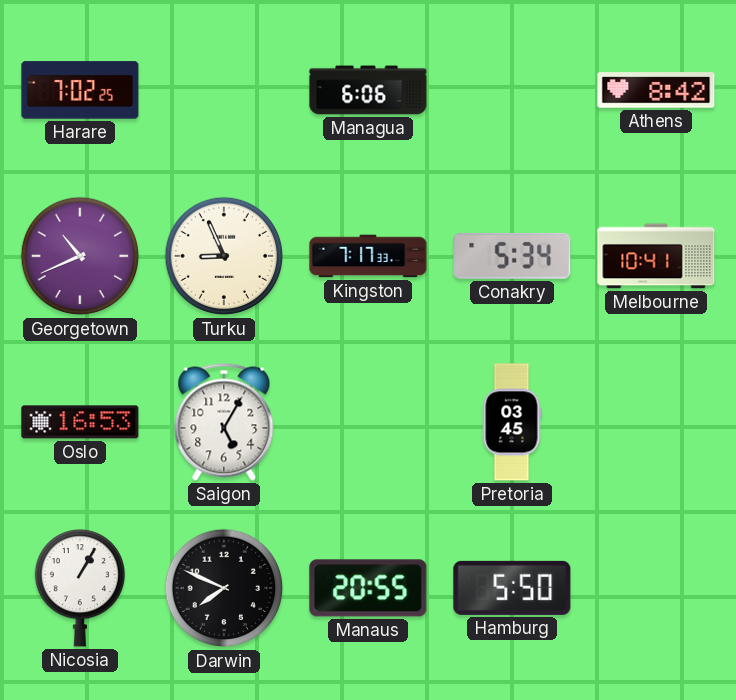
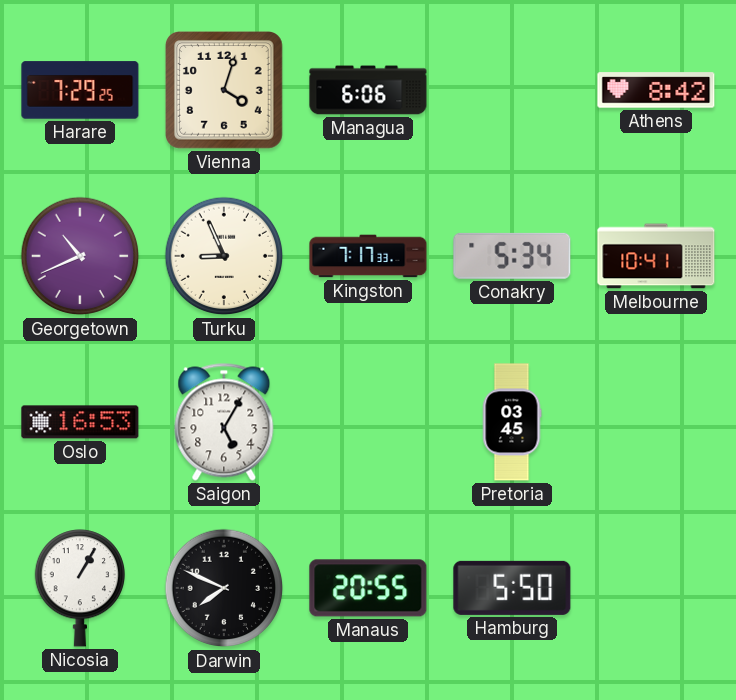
Harare: 7:02 -> 7:29
Vienna: none -> 4:03
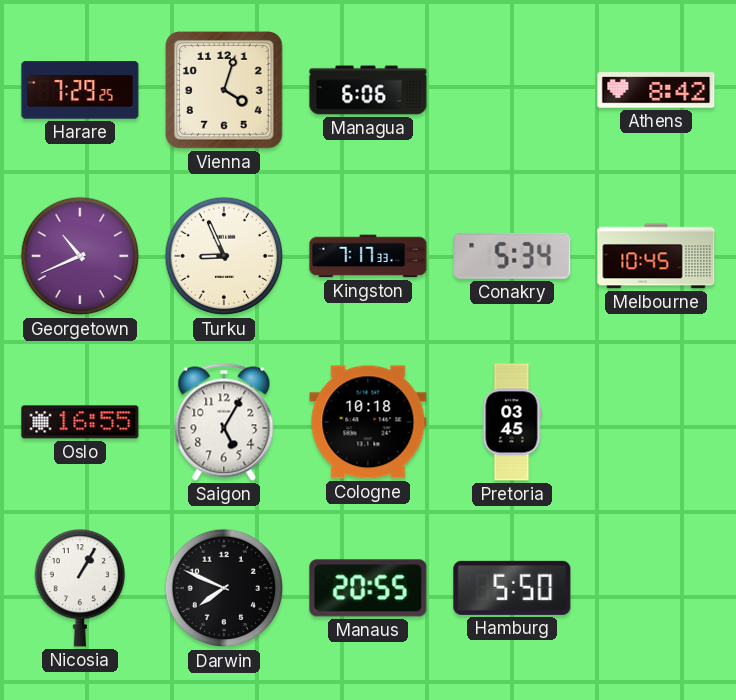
Melbourne: 10:41 -> 10:45
Oslo: 16:53 -> 16:55
Cologne: none -> 10:18
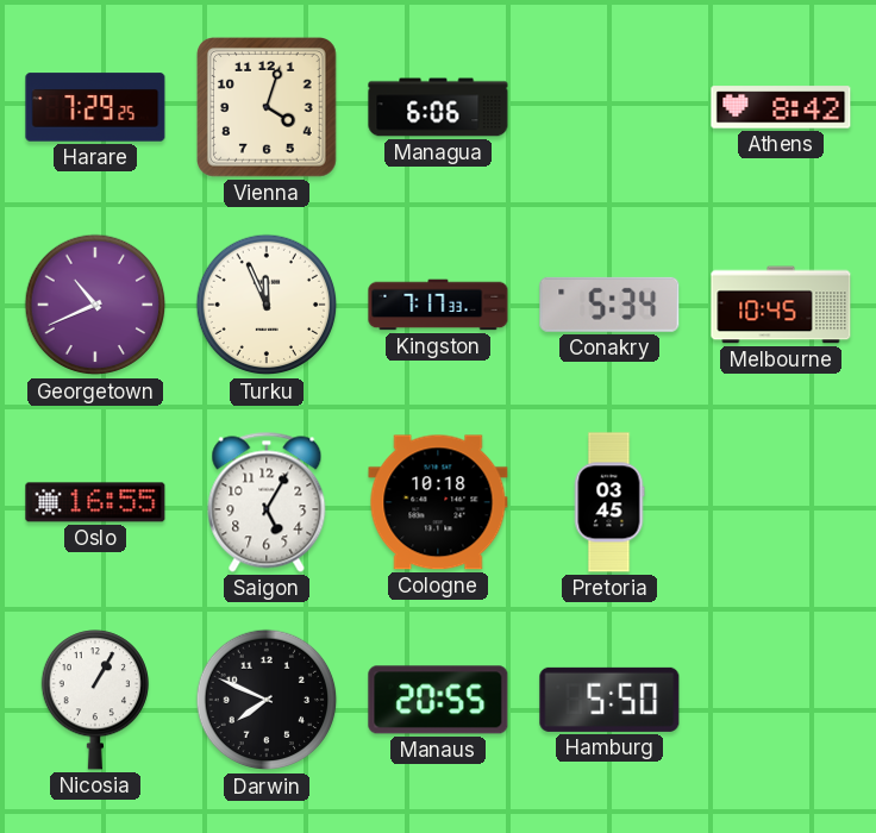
Turku: 8:56 -> 11:56
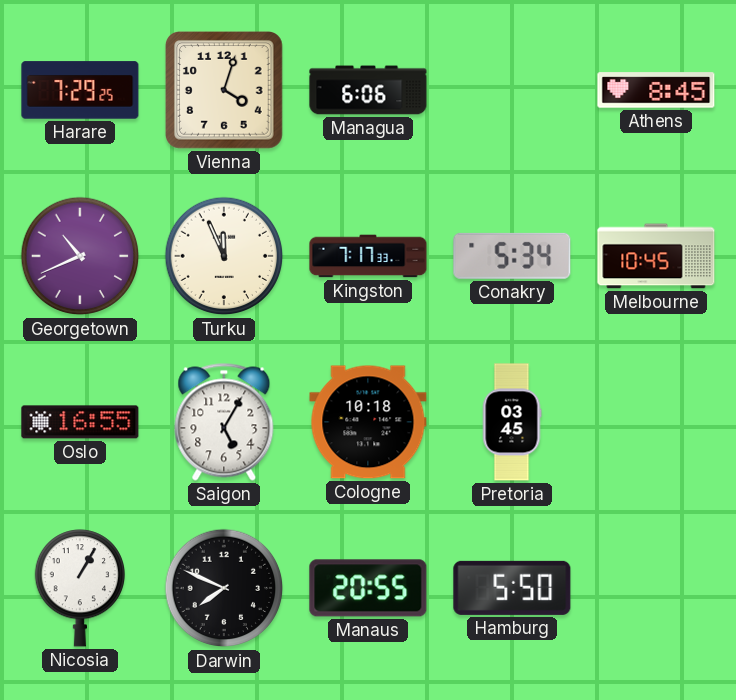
Athens: 8:42 -> 8:45
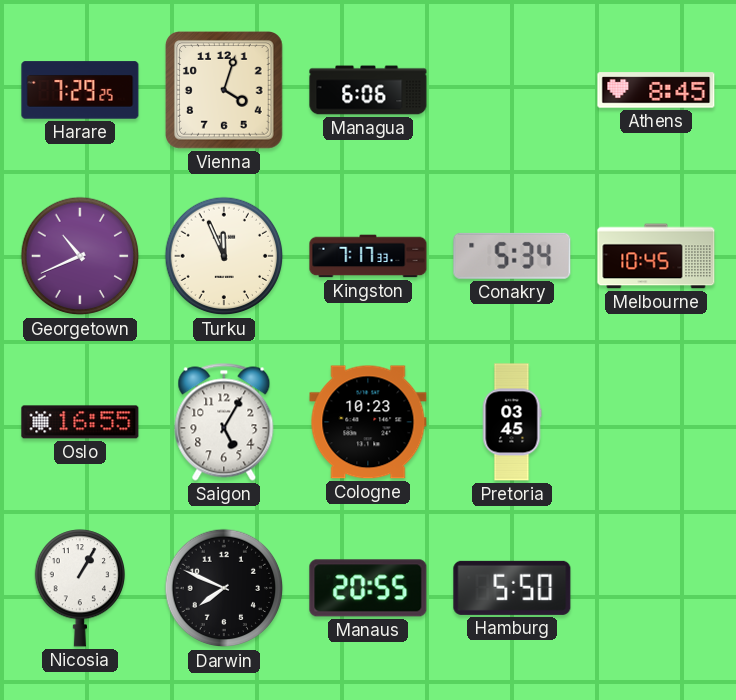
Cologne: 10:18 -> 10:23
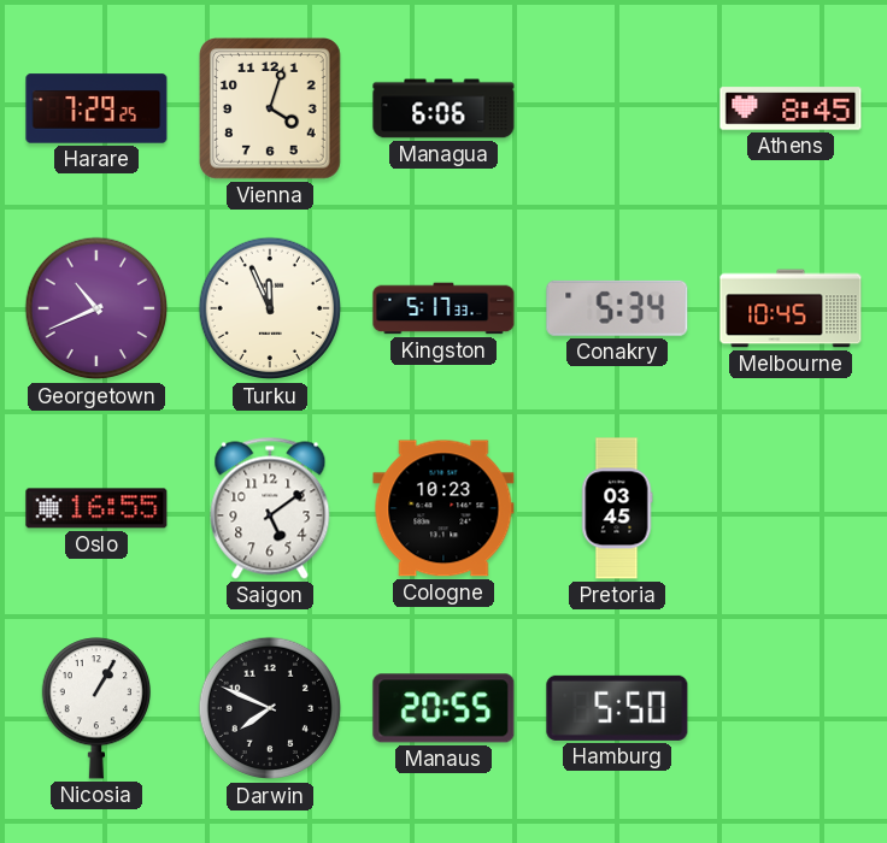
Kingston: 7:17 -> 5:17
Saigon: 5:05 -> 5:09
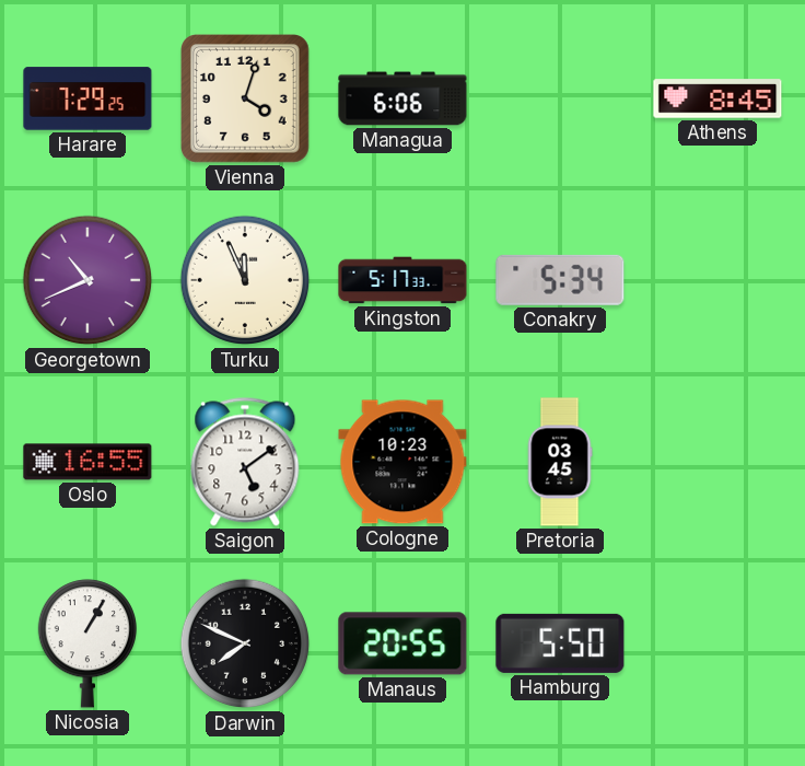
Melbourne: 10:45 -> none
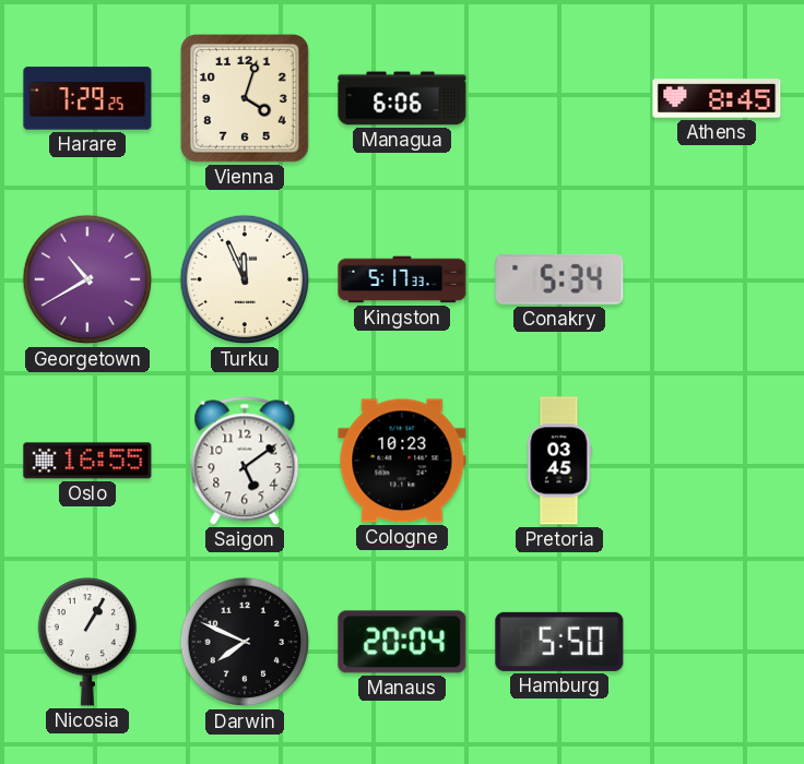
Georgetown: 10:41 -> 10:40
Manaus: 20:55 -> 20:04
